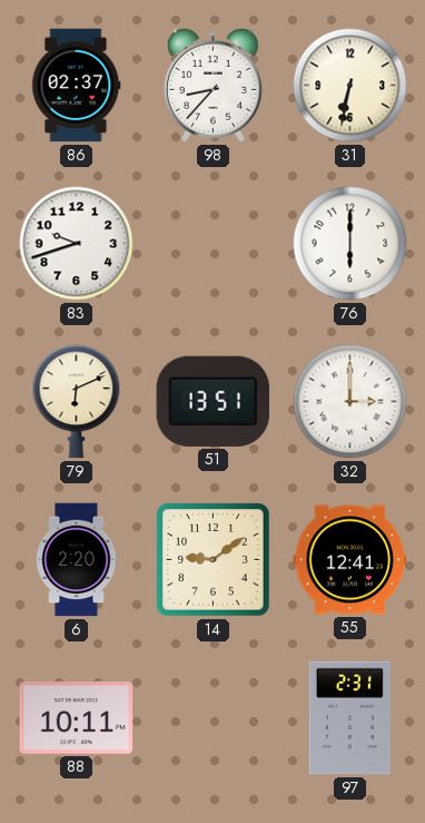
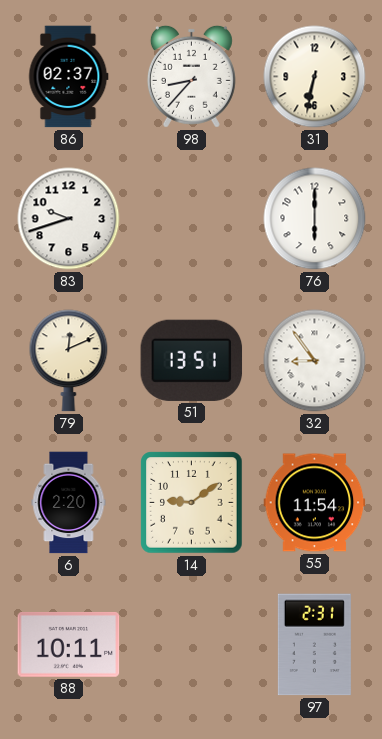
79: 6:11 -> 12:11
32: 3:00 -> 8:54
55: 12:41 -> 11:54
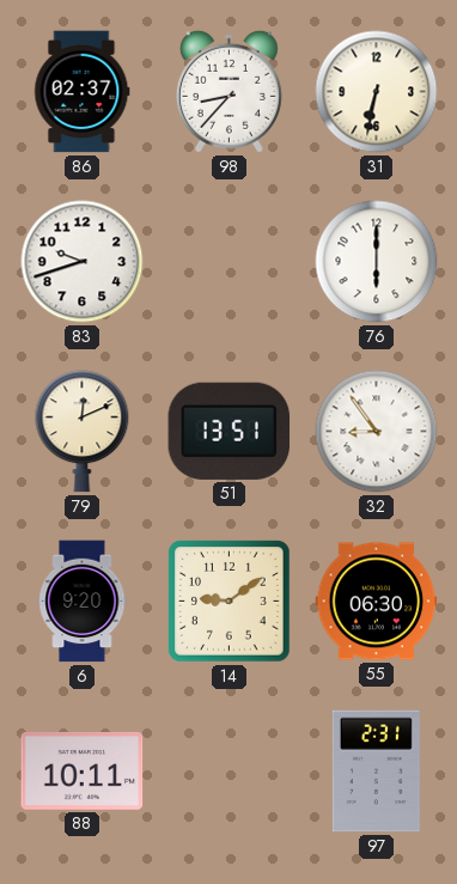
6: 2:20 -> 9:20
55: 11:54 -> 06:30
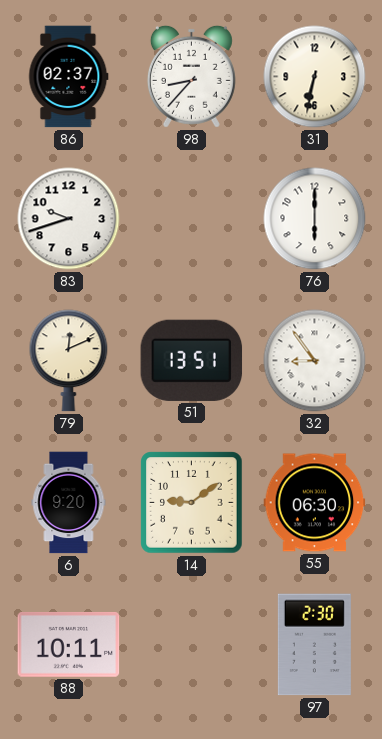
97: 2:31 -> 2:30
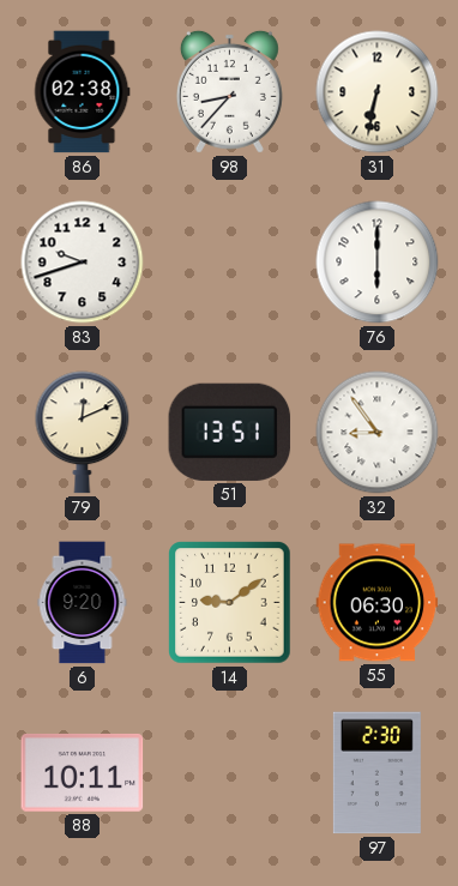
86: 02:37 -> 02:38
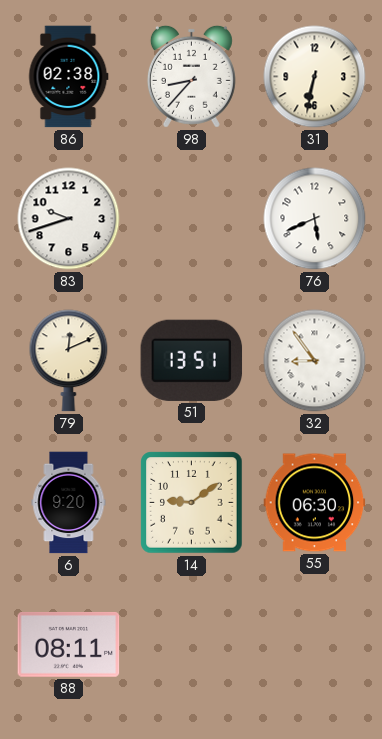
76: 6:00 -> 5:41
88: 10:11 -> 08:11
97: 2:30 -> none
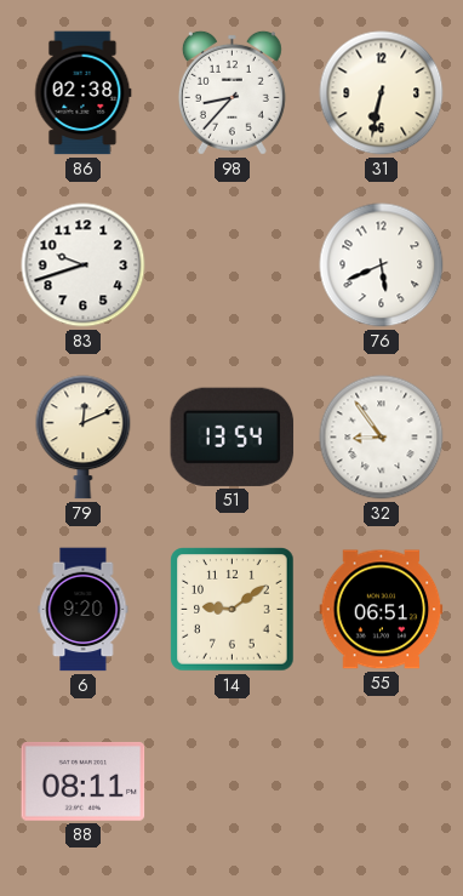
51: 13:51 -> 13:54
55: 06:30 -> 06:51
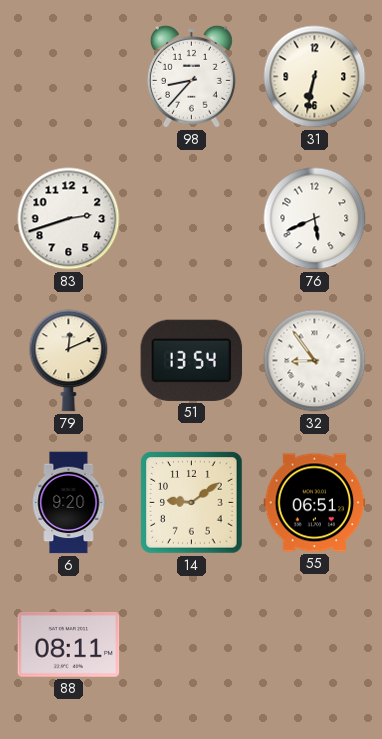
86: 02:38 -> none
83: 9:42 -> 2:42
